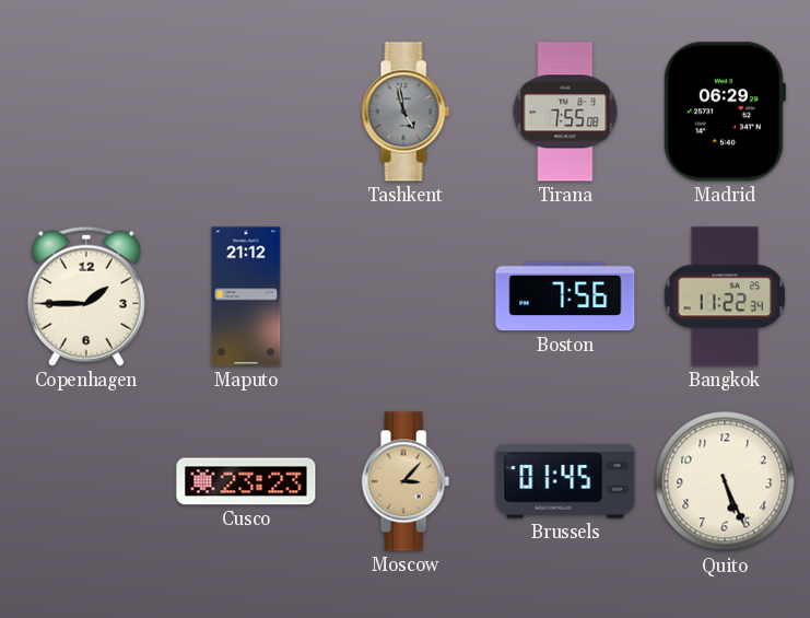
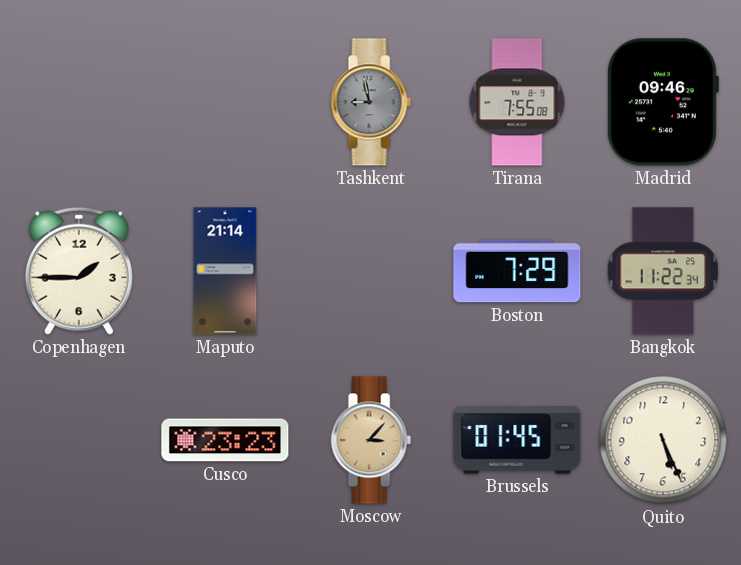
Tashkent: 4:58 -> 8:58
Madrid: 06:29 -> 09:46
Maputo: 21:12 -> 21:14
Boston: 7:56 -> 7:29
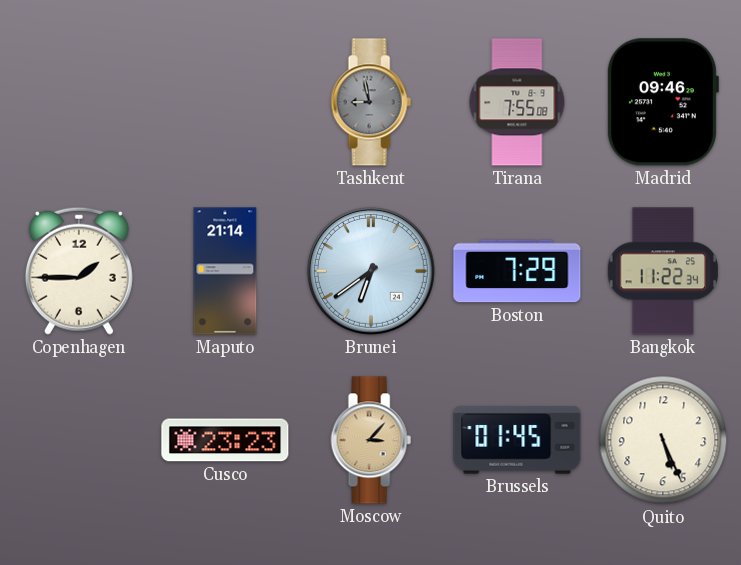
Brunei: none -> 6:39
